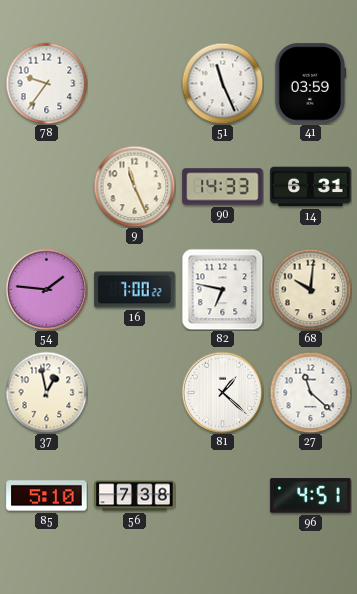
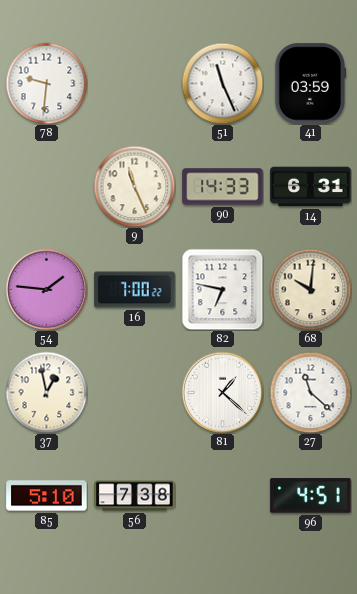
78: 9:36 -> 9:31
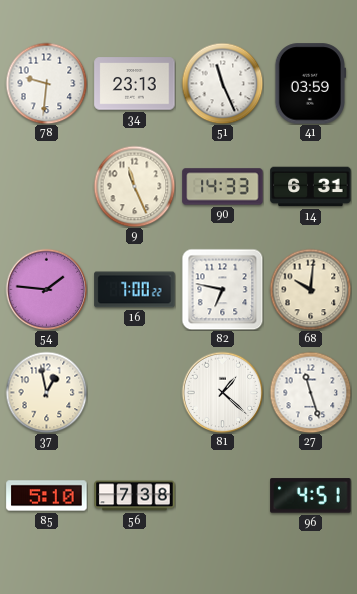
34: none -> 23:13
27: 11:22 -> 11:27
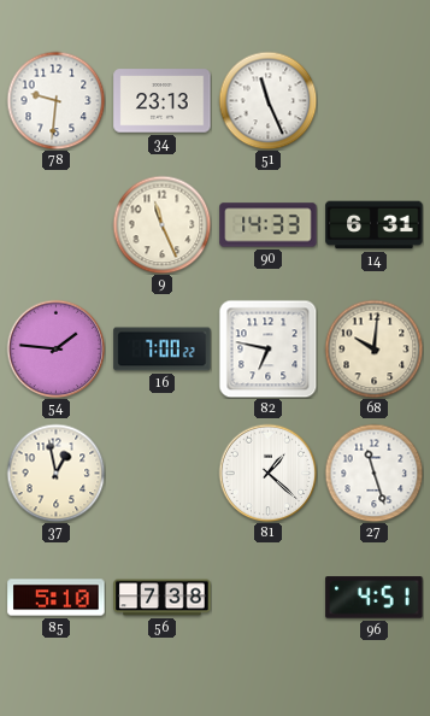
41: 03:59 -> none
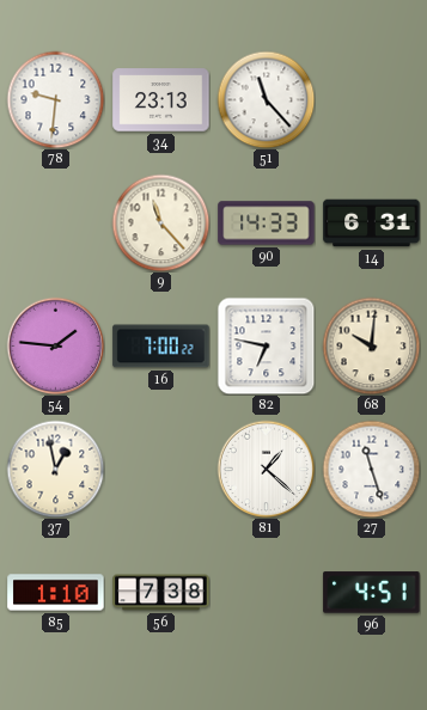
51: 11:26 -> 11:23
9: 11:26 -> 11:23
85: 5:10 -> 1:10
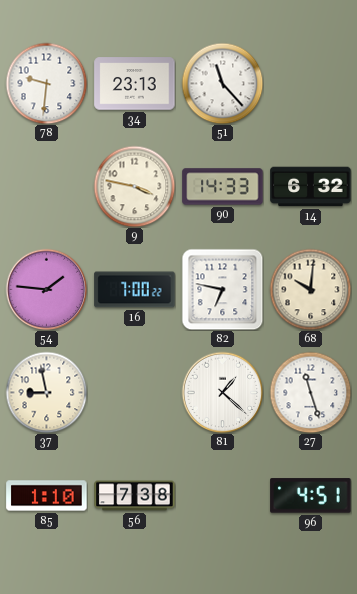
9: 11:23 -> 3:47
14: 6:31 -> 6:32
37: 12:58 -> 8:58
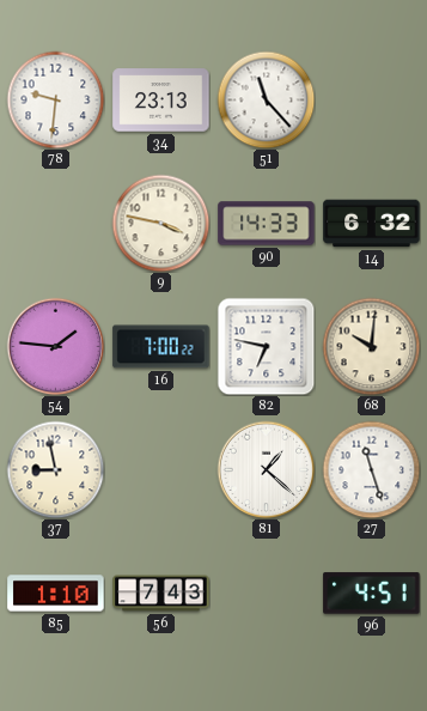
56: 7:38 -> 7:43
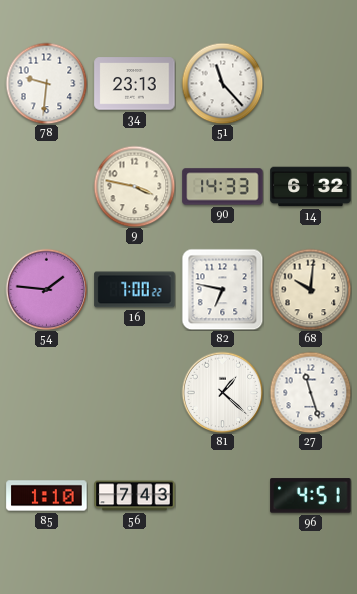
37: 8:58 -> none
